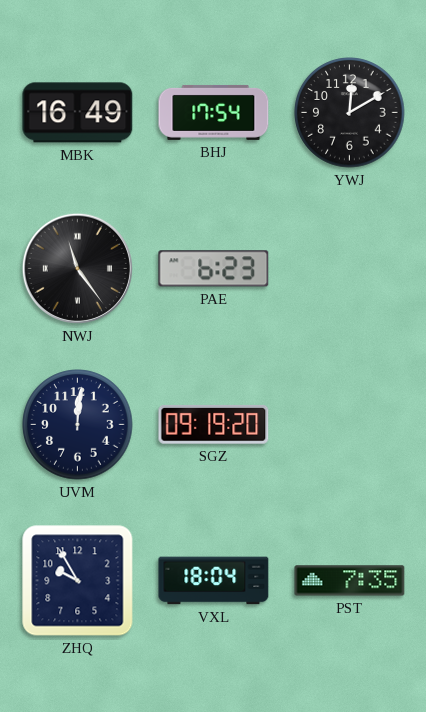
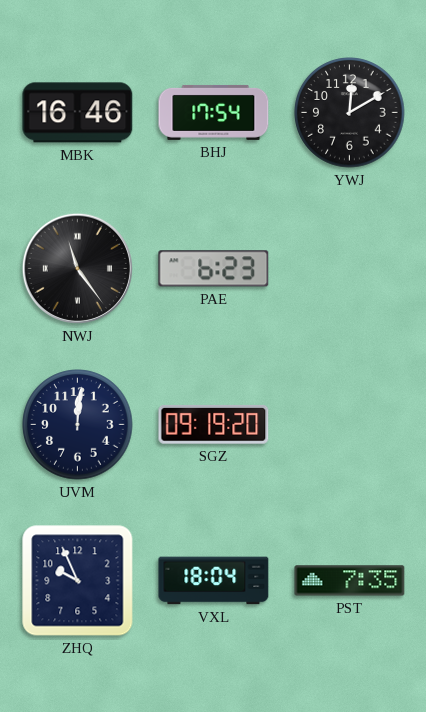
MBK: 16:49 -> 16:46
ZHQ: 9:55 -> 9:56
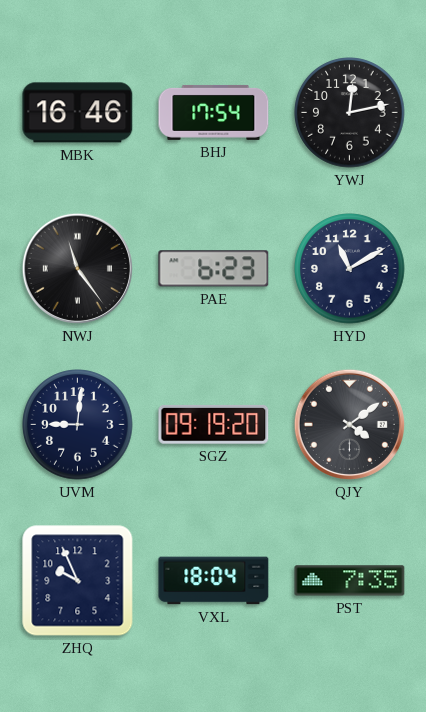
YWJ: 12:10 -> 12:13
HYD: none -> 11:10
UVM: 12:01 -> 9:01
QJY: none -> 4:09
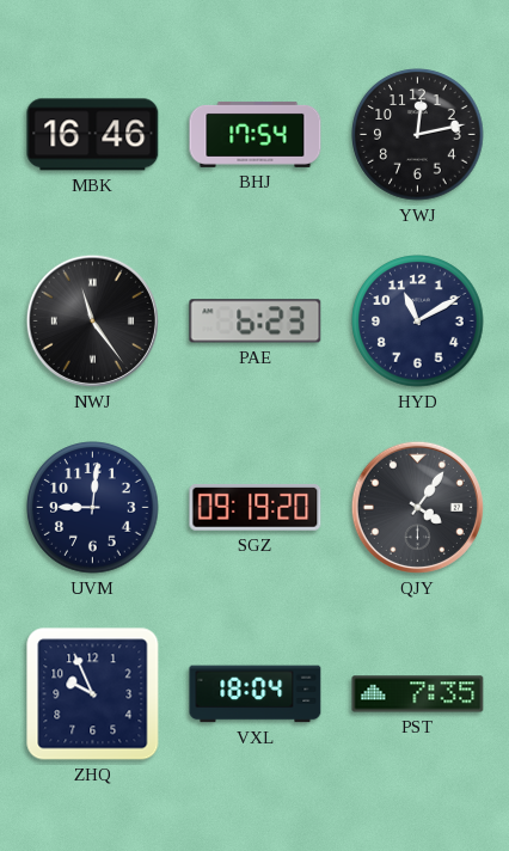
QJY: 4:09 -> 4:06
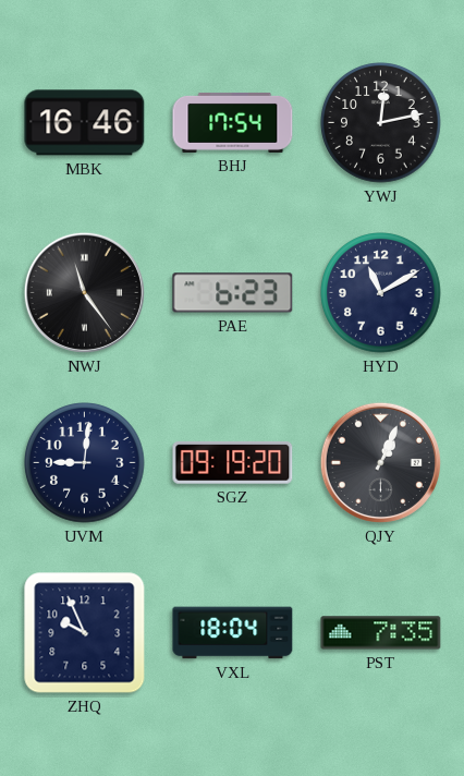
QJY: 4:06 -> 1:04
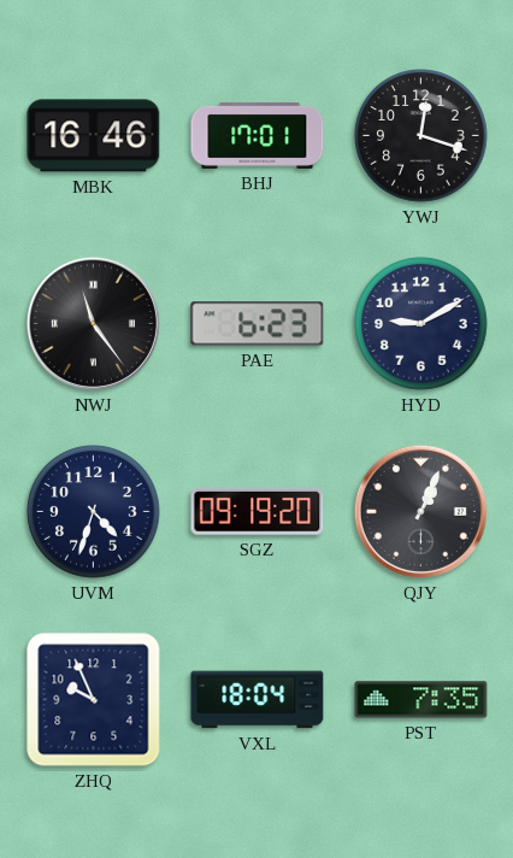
BHJ: 17:54 -> 17:01
YWJ: 12:13 -> 12:18
HYD: 11:10 -> 9:10
UVM: 9:01 -> 4:33
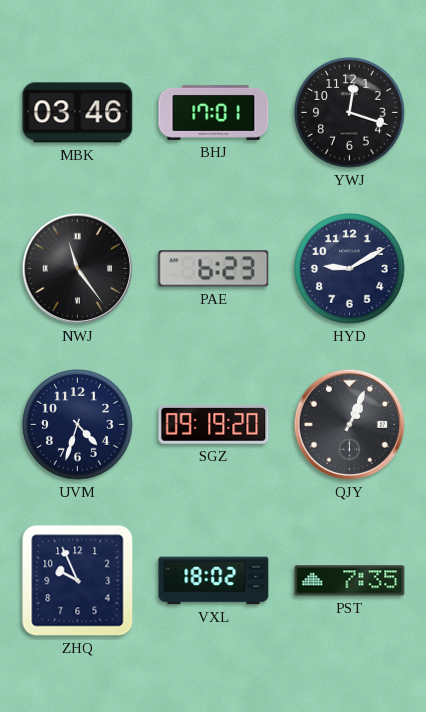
MBK: 16:46 -> 03:46
VXL: 18:04 -> 18:02
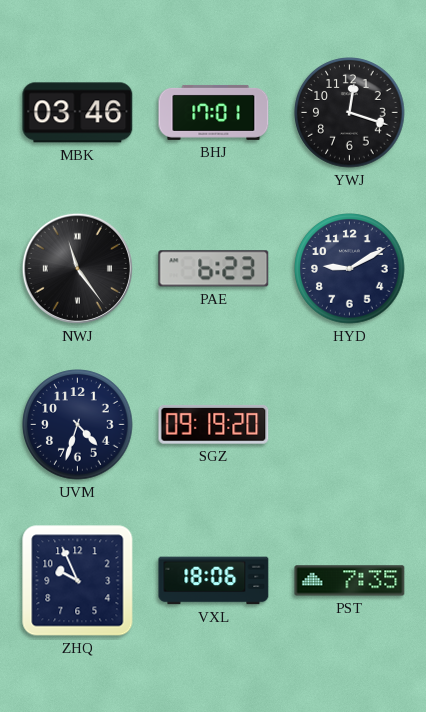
QJY: 1:04 -> none
VXL: 18:02 -> 18:06
